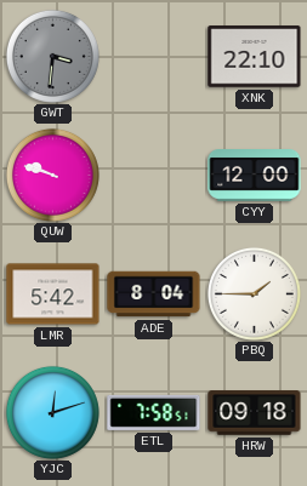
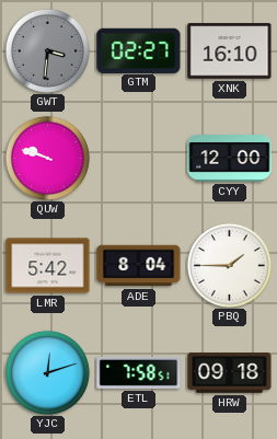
GTM: none -> 02:27
XNK: 22:10 -> 16:10
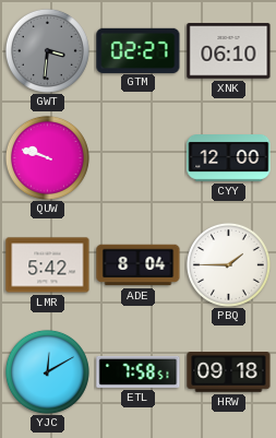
XNK: 16:10 -> 06:10
YJC: 12:12 -> 12:10
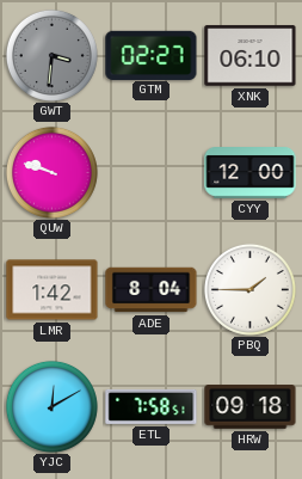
LMR: 5:42 -> 1:42
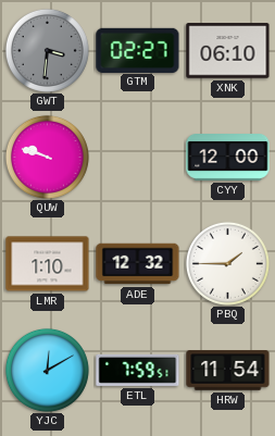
LMR: 1:42 -> 1:10
ADE: 8:04 -> 12:32
ETL: 7:58 -> 7:59
HRW: 09:18 -> 11:54
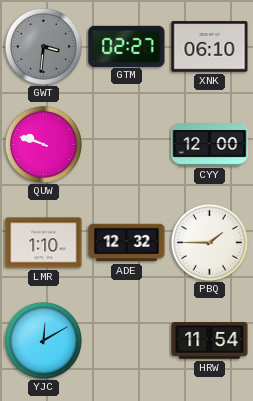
ETL: 7:59 -> none
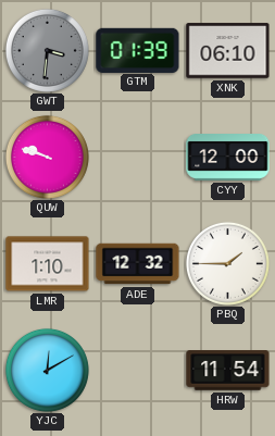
GTM: 02:27 -> 01:39
